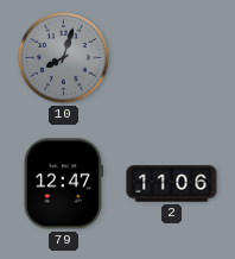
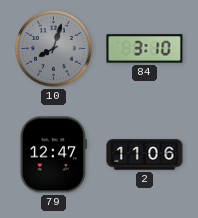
84: none -> 3:10
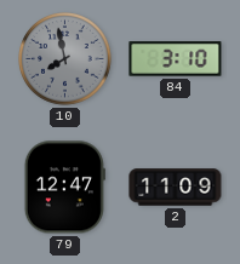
10: 8:03 -> 7:58
2: 11:06 -> 11:09
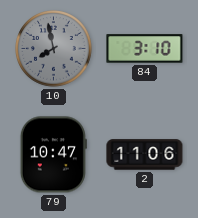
79: 12:47 -> 10:47
2: 11:09 -> 11:06
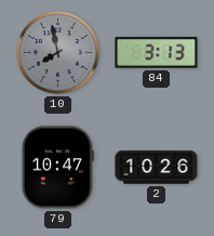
84: 3:10 -> 3:13
2: 11:06 -> 10:26
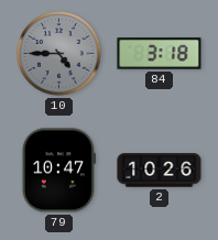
10: 7:58 -> 4:45
84: 3:13 -> 3:18
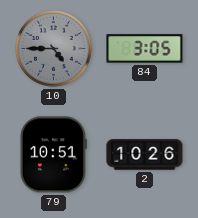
84: 3:18 -> 3:05
79: 10:47 -> 10:51
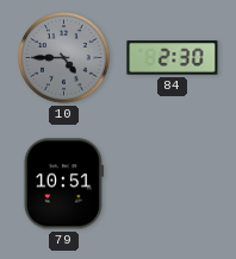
84: 3:05 -> 2:30
2: 10:26 -> none
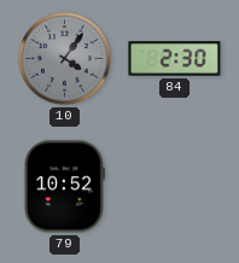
10: 4:45 -> 4:06
79: 10:51 -> 10:52
